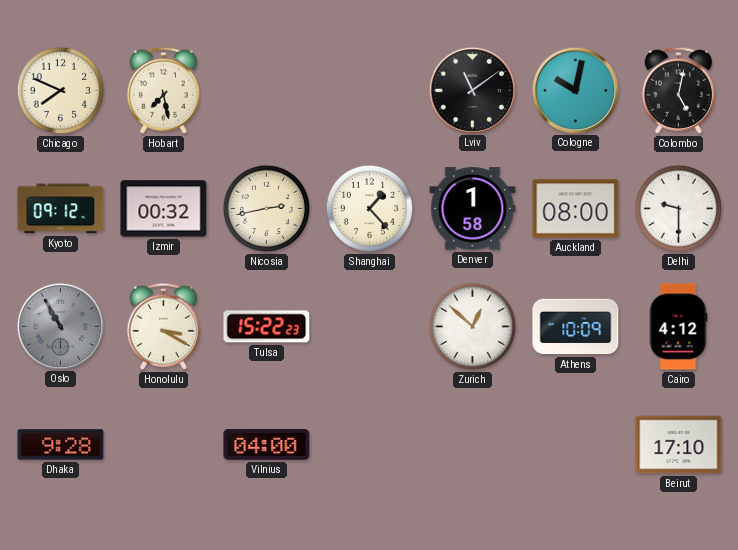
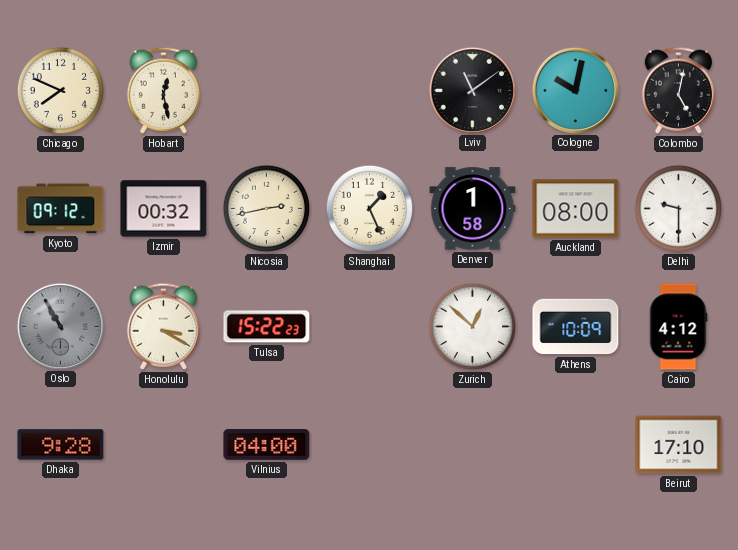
Hobart: 7:28 -> 12:28
Shanghai: 1:23 -> 1:26
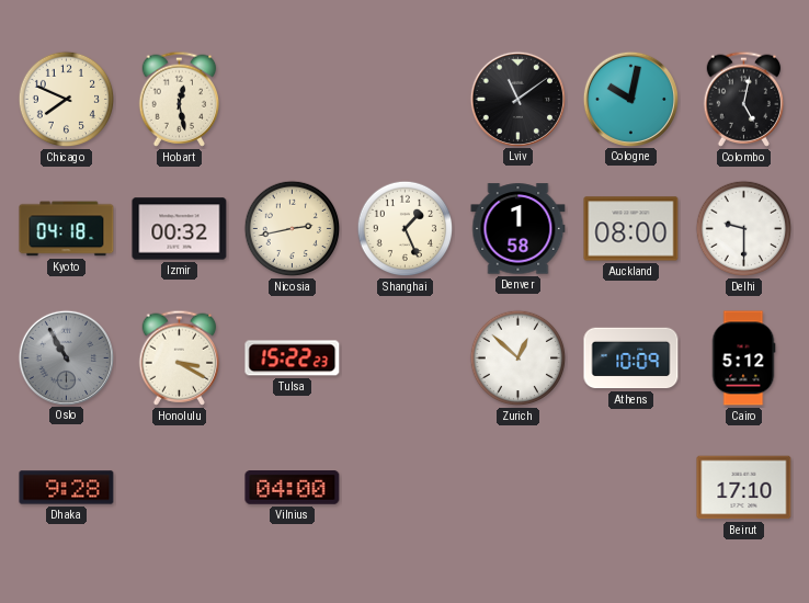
Kyoto: 09:12 -> 04:18
Cairo: 4:12 -> 5:12
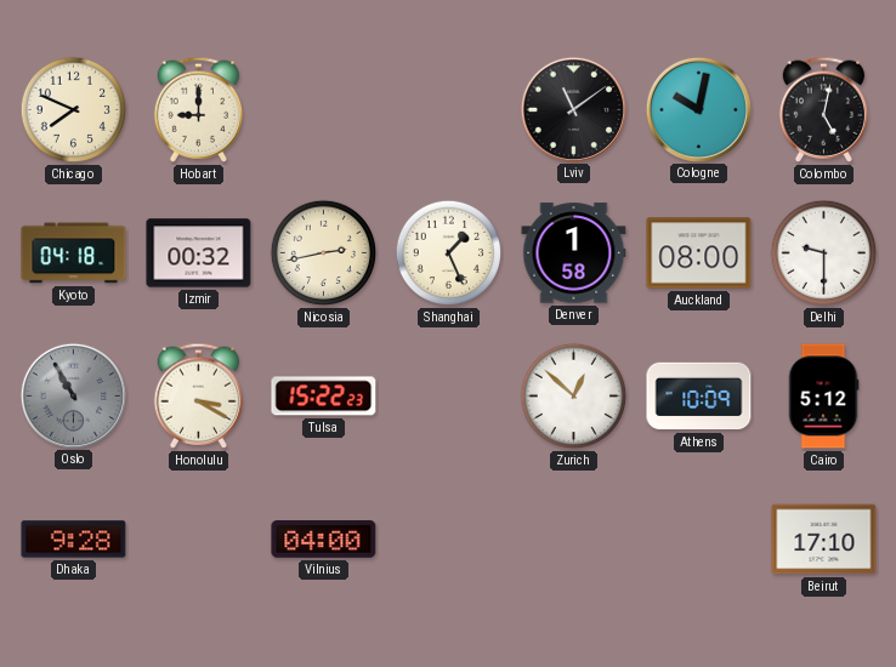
Hobart: 12:28 -> 9:00
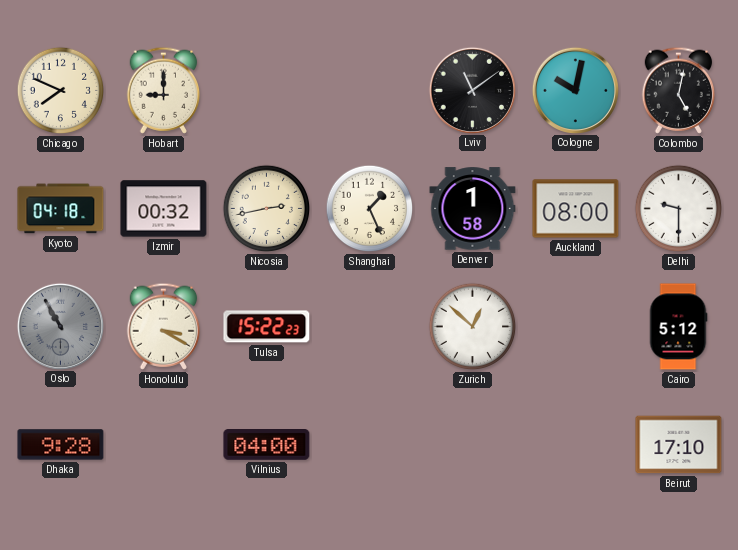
Athens: 10:09 -> none
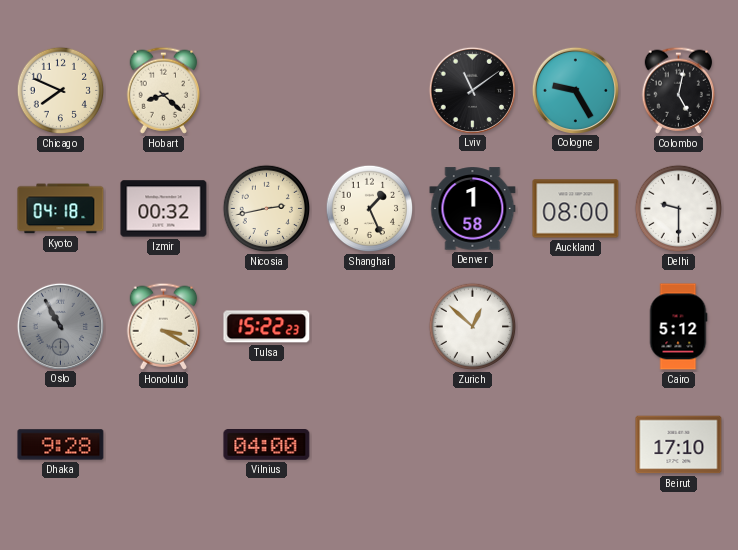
Hobart: 9:00 -> 8:22
Cologne: 10:02 -> 9:25
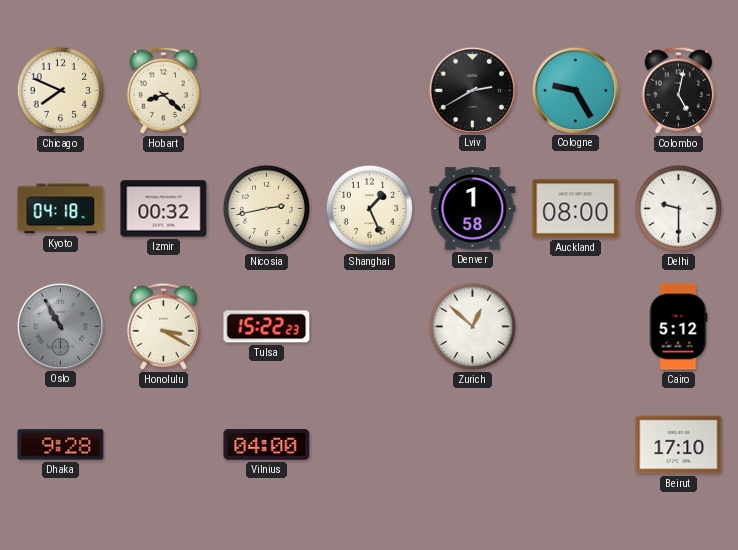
Lviv: 11:09 -> 2:40
